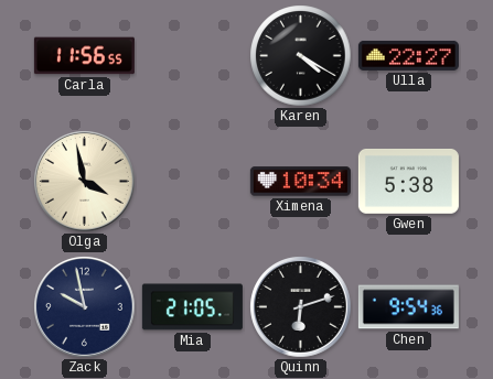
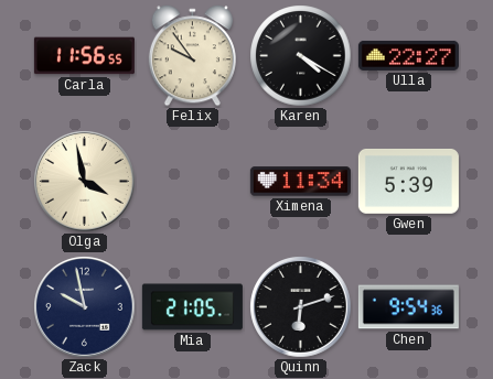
Felix: none -> 9:54
Ximena: 10:34 -> 11:34
Gwen: 5:38 -> 5:39
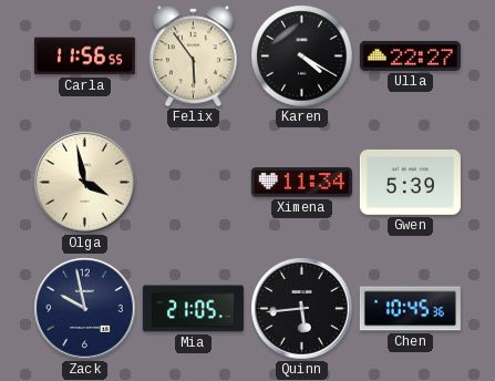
Felix: 9:54 -> 5:54
Quinn: 6:12 -> 5:44
Chen: 9:54 -> 10:45
